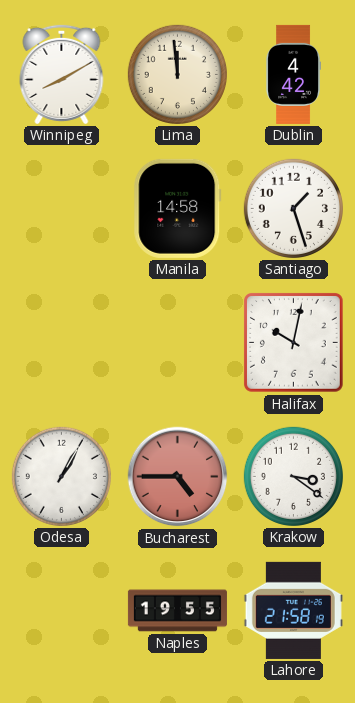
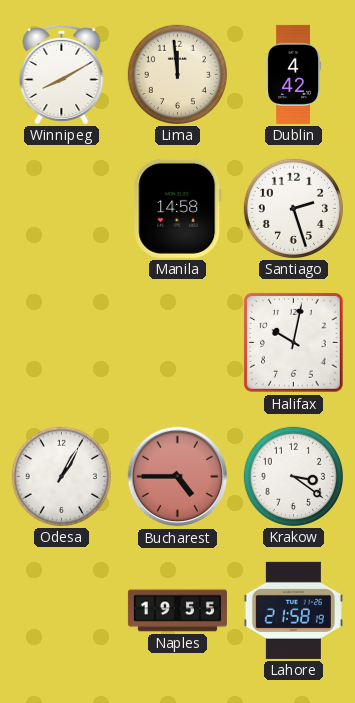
Santiago: 1:27 -> 2:27
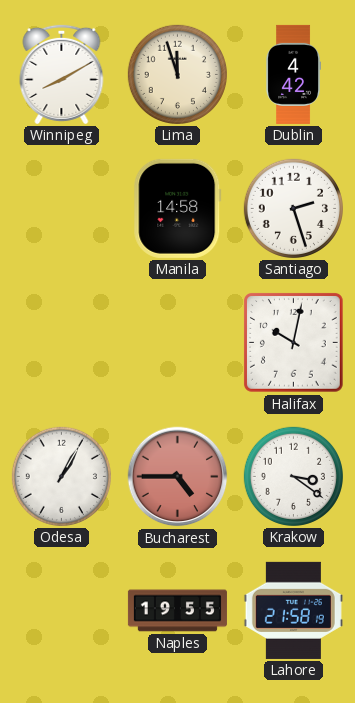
Lima: 11:59 -> 11:57
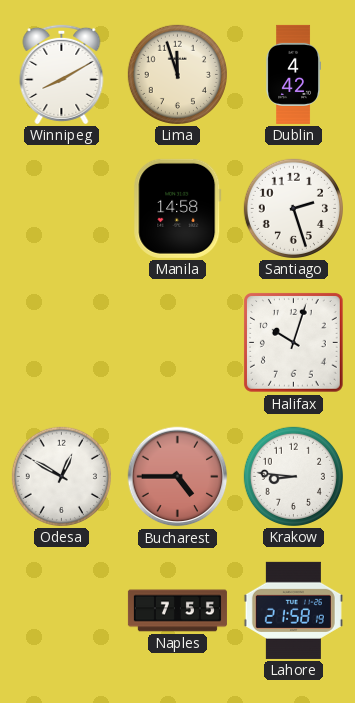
Halifax: 10:02 -> 10:03
Odesa: 1:05 -> 12:50
Krakow: 3:21 -> 8:46
Naples: 19:55 -> 7:55
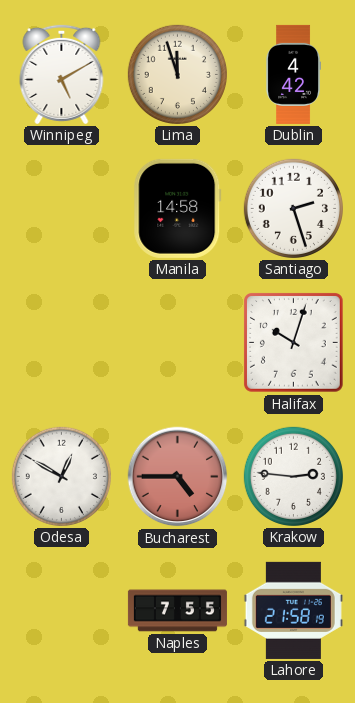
Winnipeg: 8:10 -> 5:10
Krakow: 8:46 -> 2:46
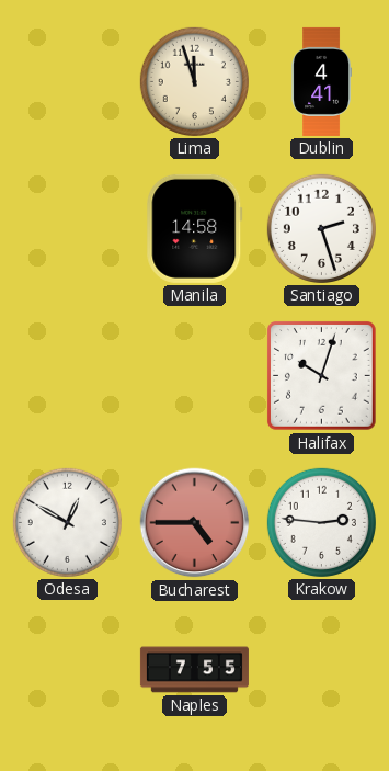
Winnipeg: 5:10 -> none
Dublin: 4:42 -> 4:41
Lahore: 21:58 -> none
